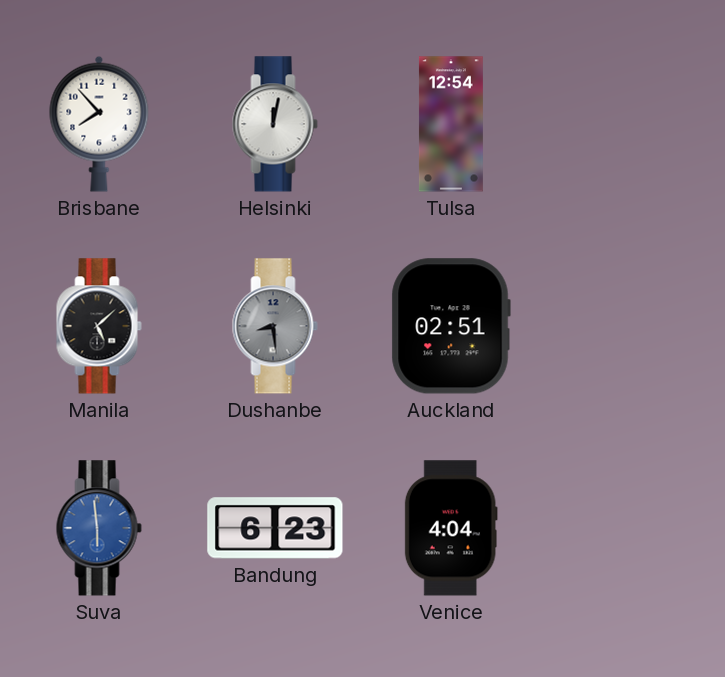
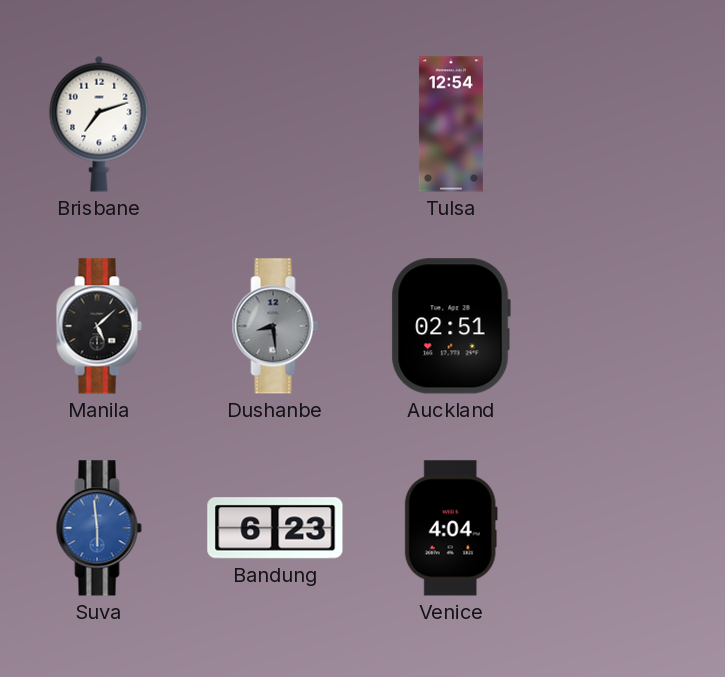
Brisbane: 7:53 -> 7:12
Helsinki: 12:02 -> none
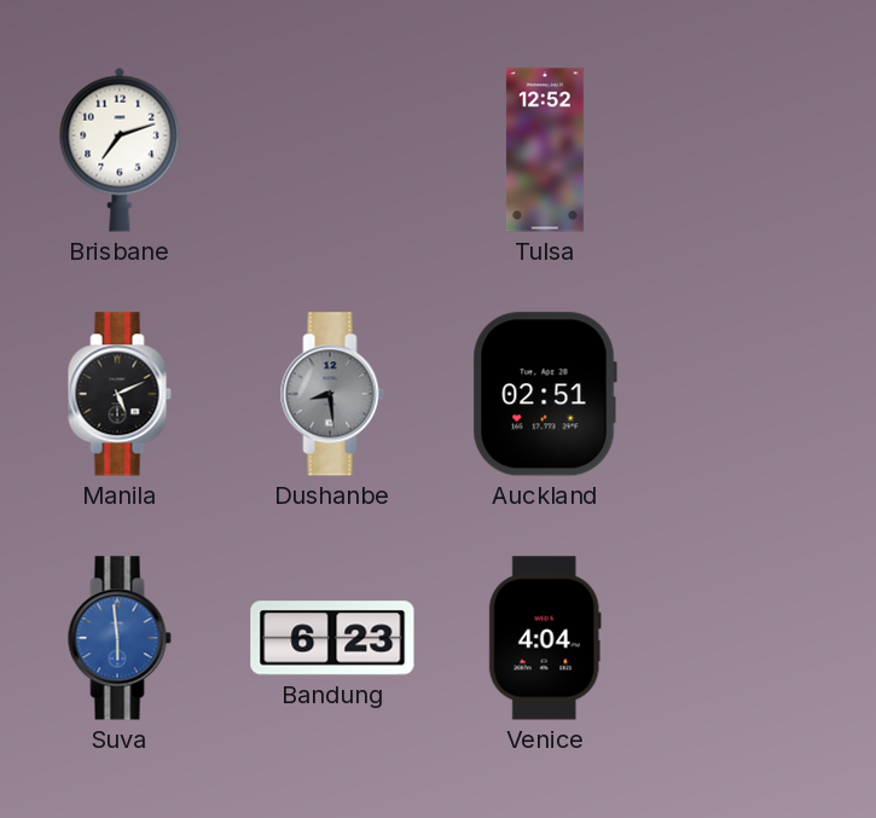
Tulsa: 12:54 -> 12:52
Manila: 5:08 -> 5:11
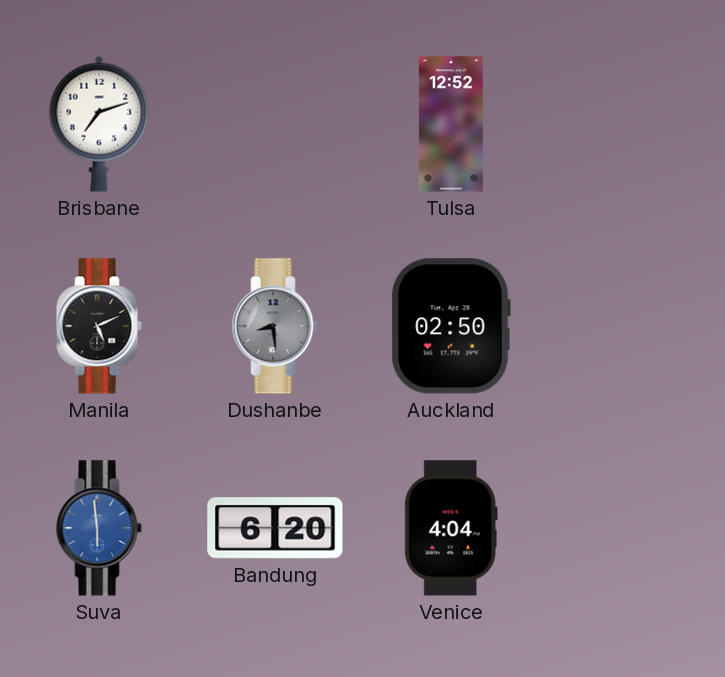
Auckland: 02:51 -> 02:50
Bandung: 6:23 -> 6:20
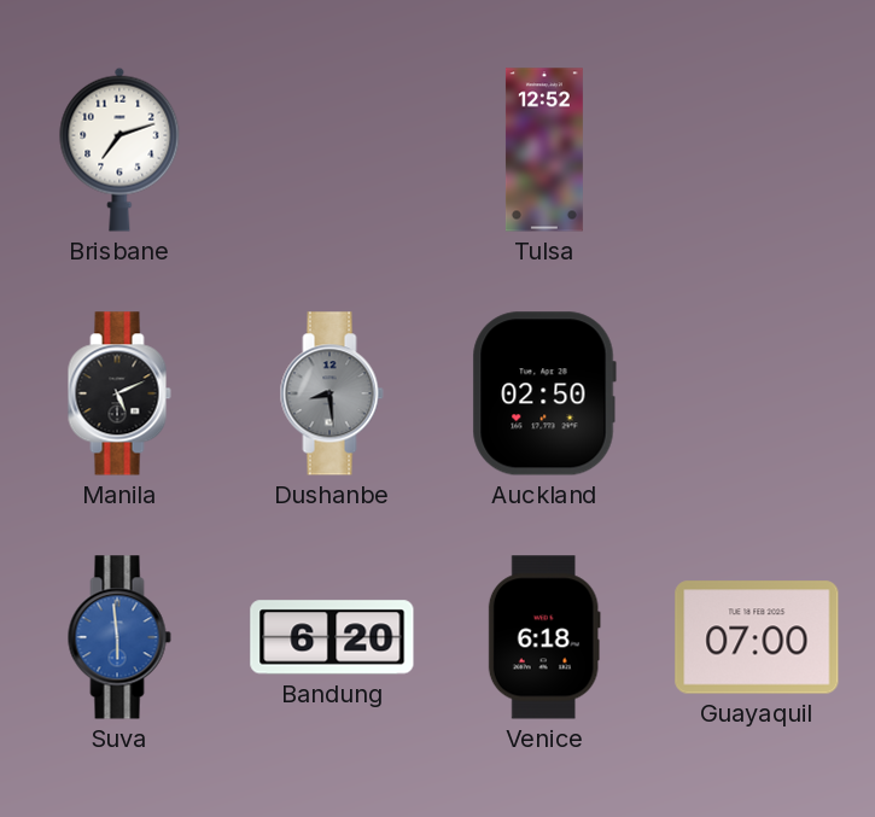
Venice: 4:04 -> 6:18
Guayaquil: none -> 07:00
